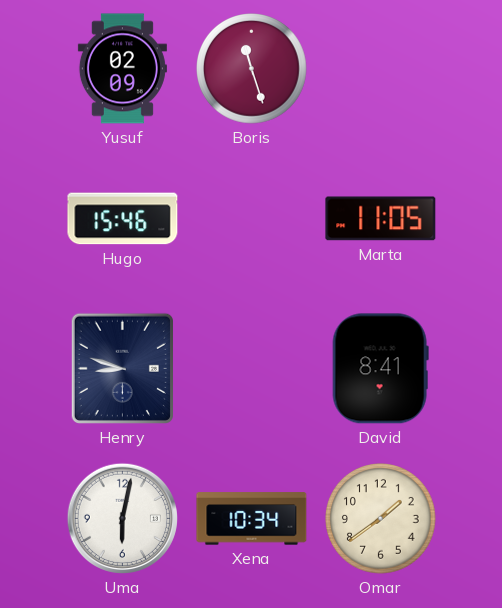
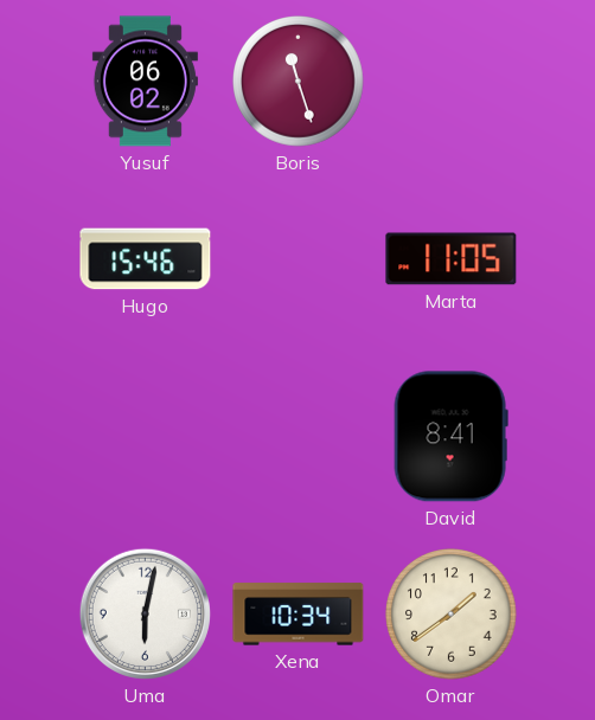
Yusuf: 02:09 -> 06:02
Henry: 8:48 -> none
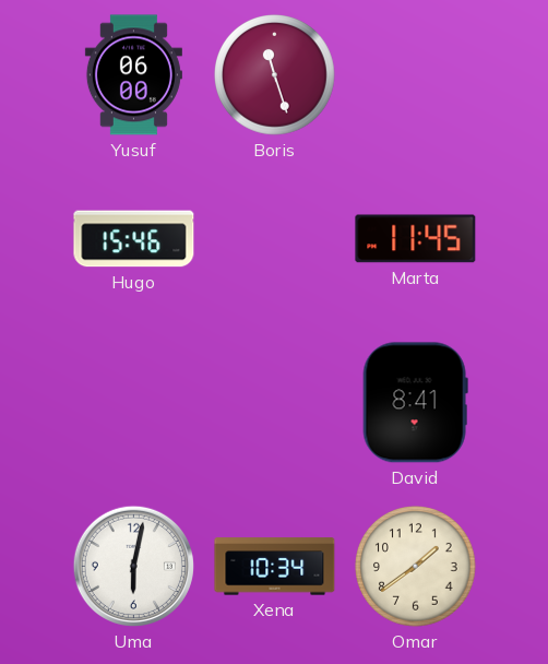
Yusuf: 06:02 -> 06:00
Marta: 11:05 -> 11:45
